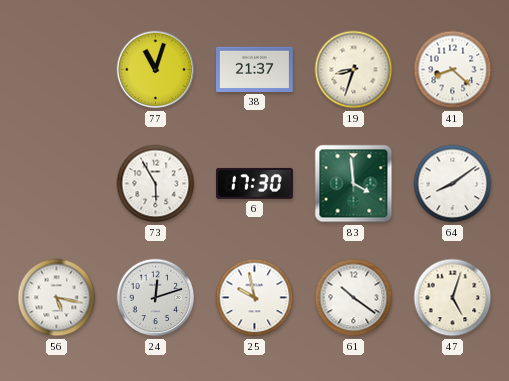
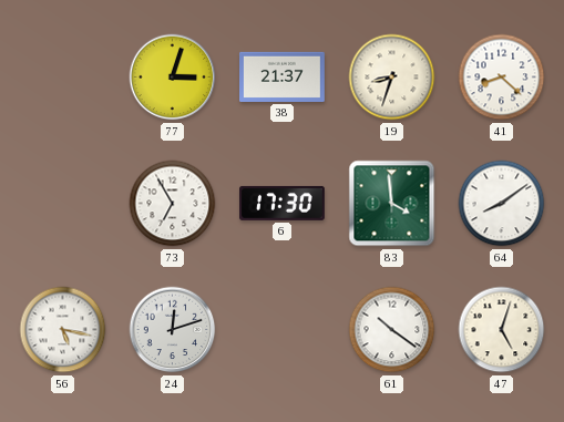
77: 11:03 -> 3:03
73: 5:55 -> 6:55
25: 9:58 -> none
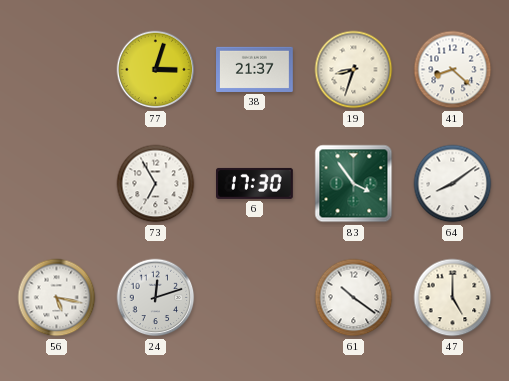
83: 3:59 -> 3:54
47: 5:03 -> 5:00
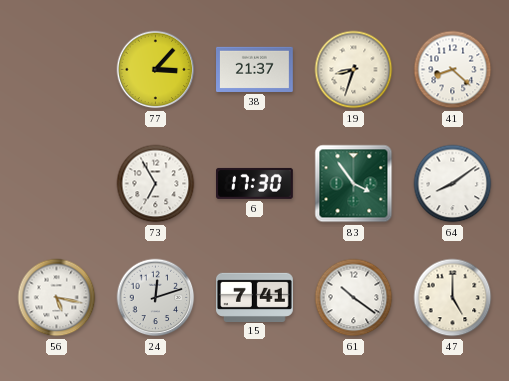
77: 3:03 -> 3:07
15: none -> 7:41
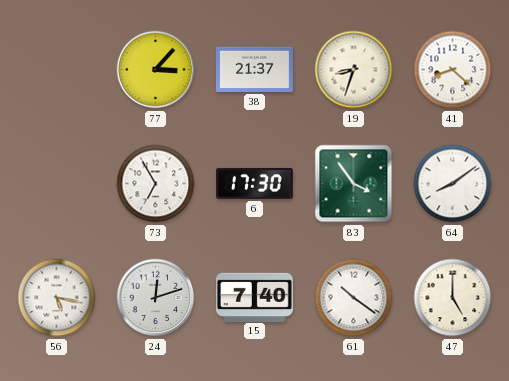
15: 7:41 -> 7:40
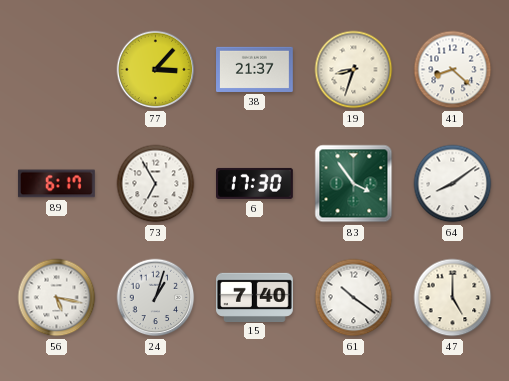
89: none -> 6:17
24: 12:12 -> 1:03
